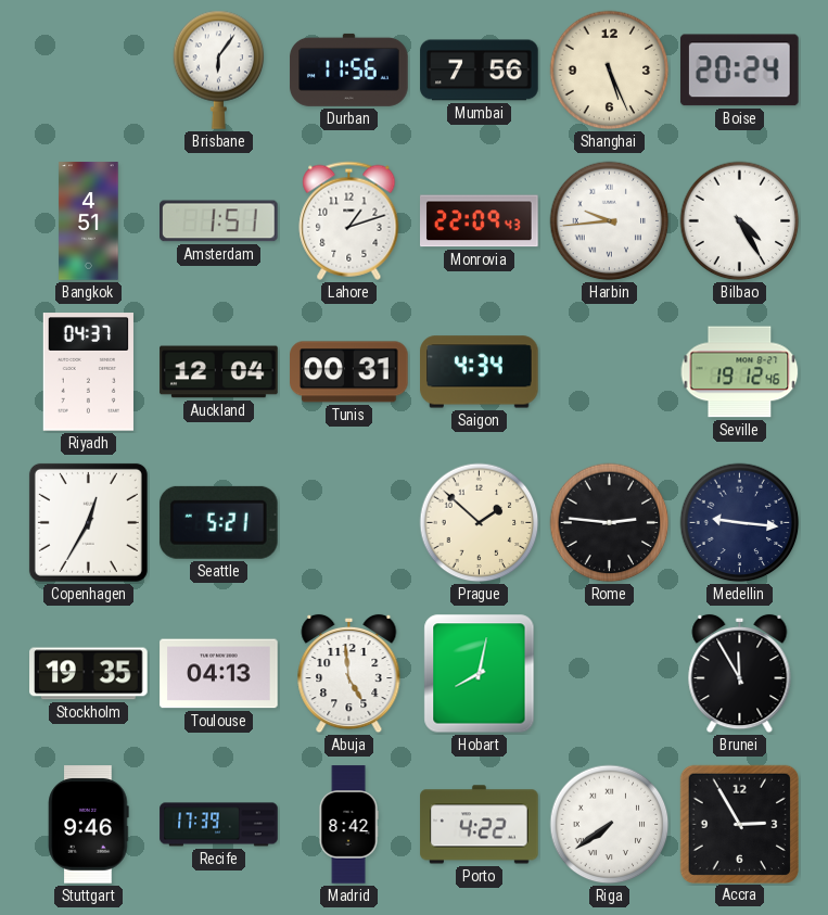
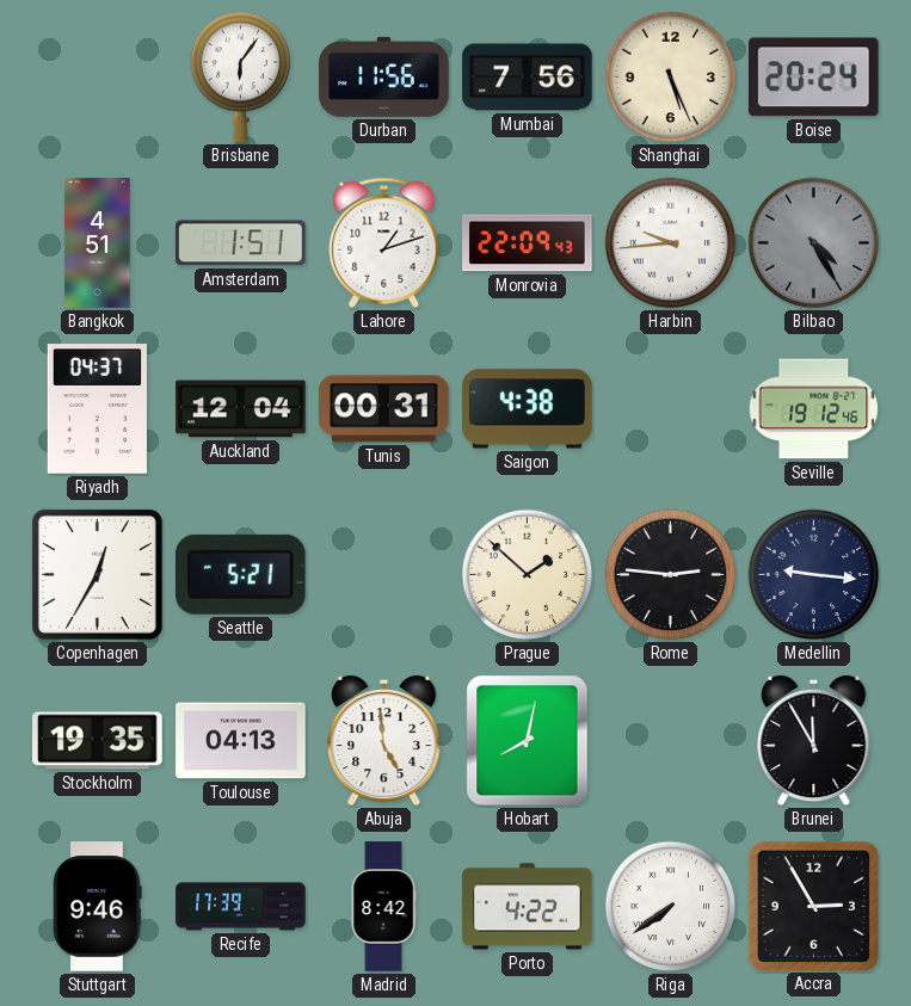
Bilbao dial: white -> grey
Saigon: 4:34 -> 4:38
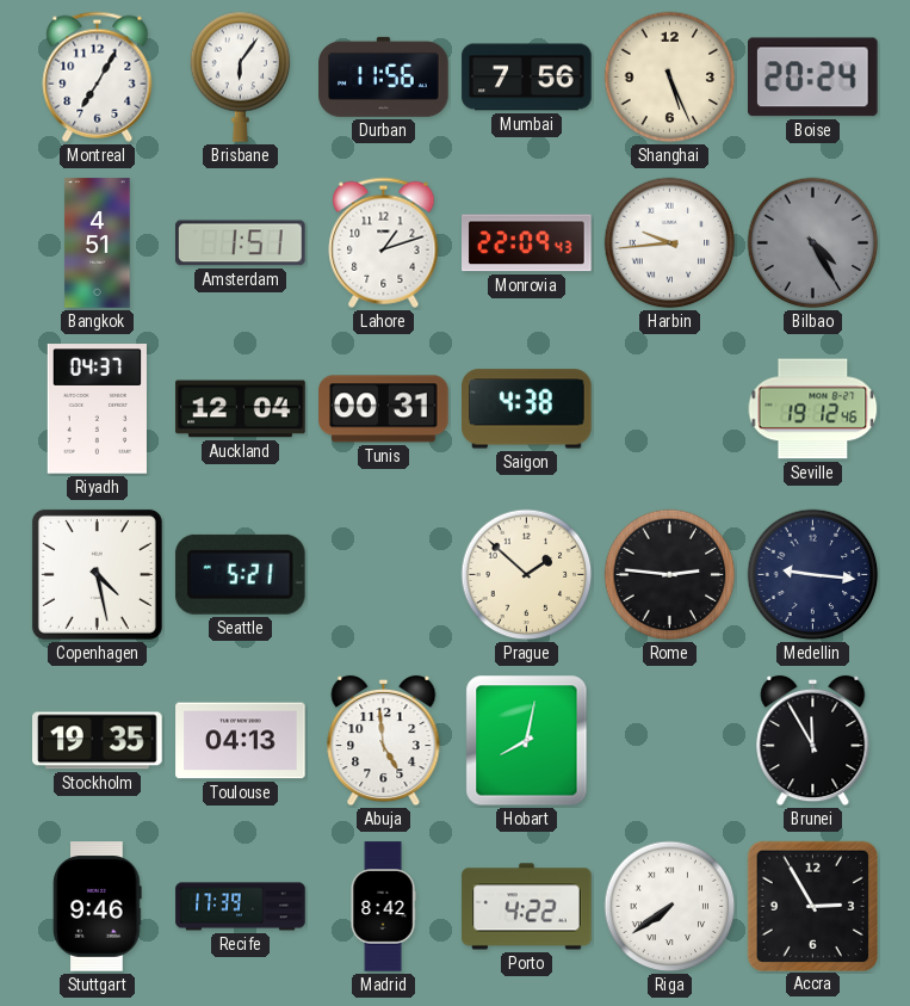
Montreal: none -> 7:05
Copenhagen: 12:35 -> 4:28
